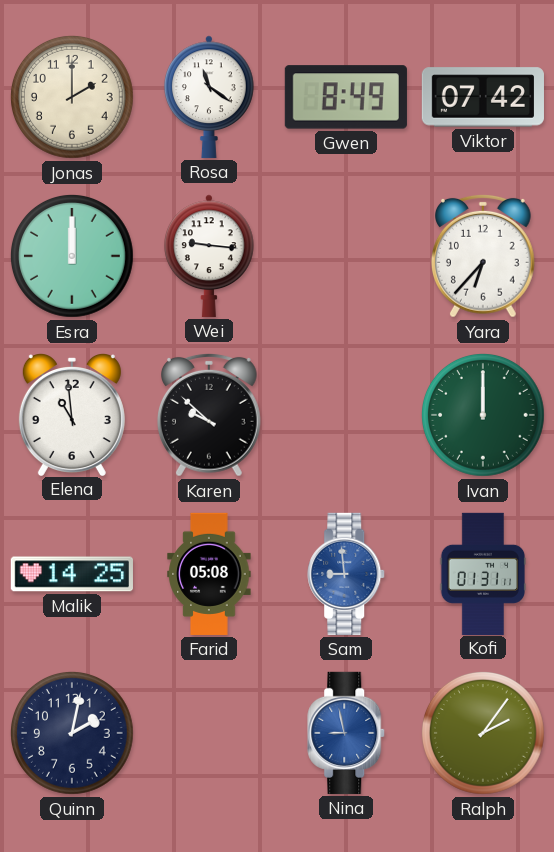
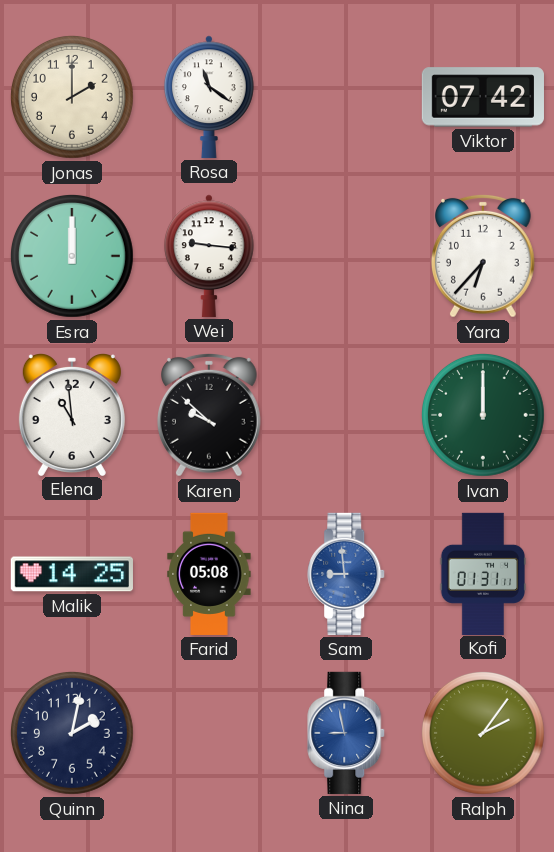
Gwen: 8:49 -> none
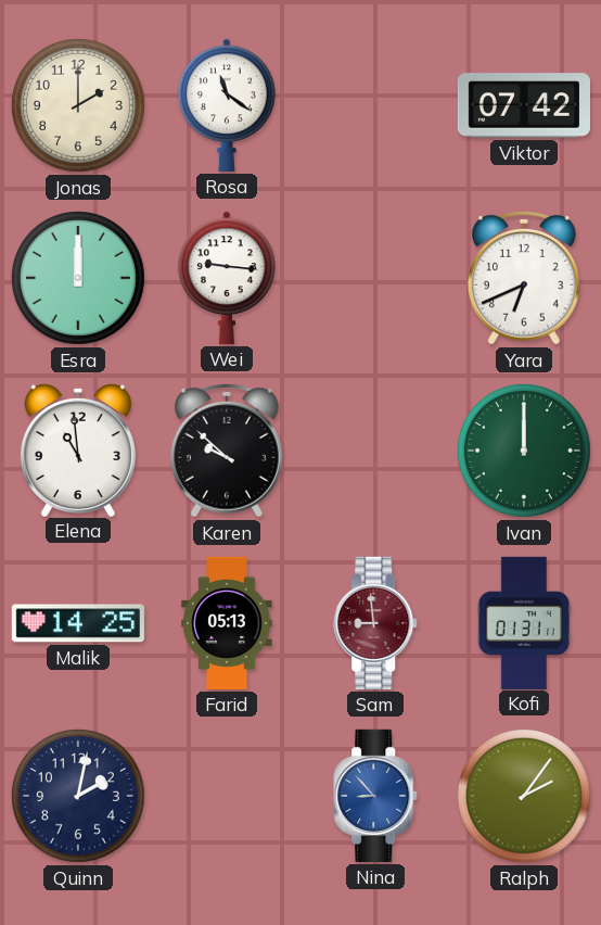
Yara: 6:37 -> 6:41
Farid: 05:08 -> 05:13
Sam dial: blue -> burgundy
Nina: 8:58 -> 8:53
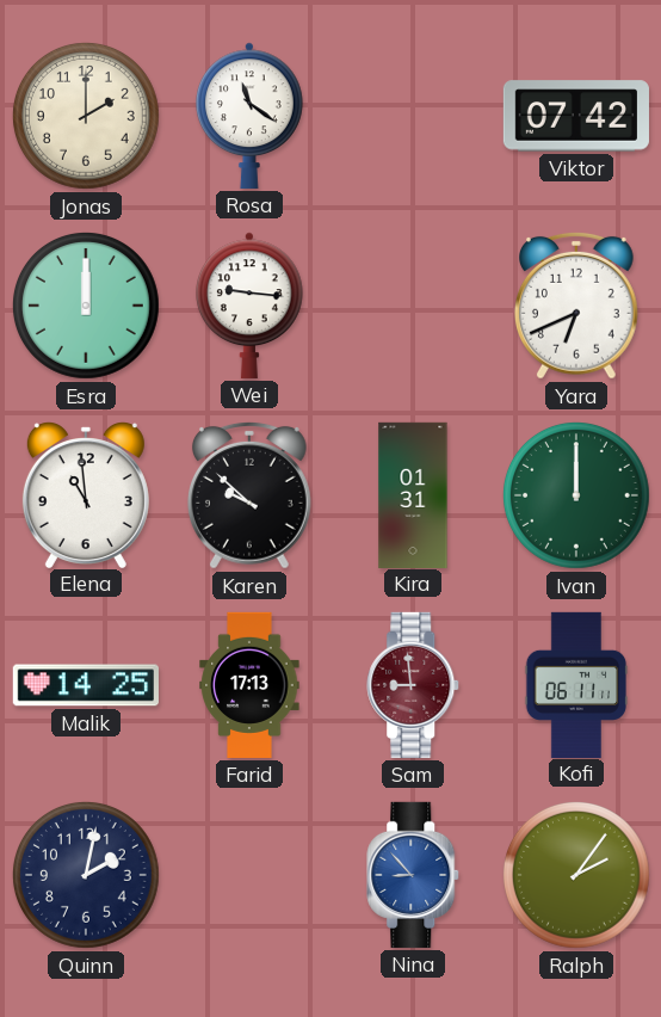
Kira: none -> 01:31
Farid: 05:13 -> 17:13
Kofi: 01:31 -> 06:11
